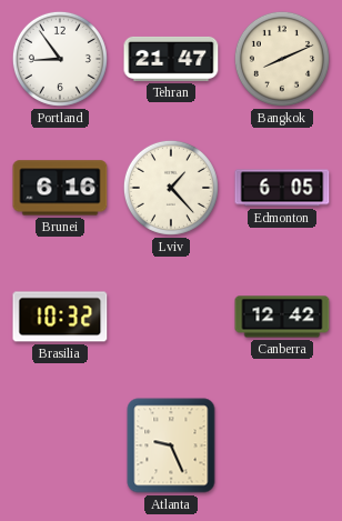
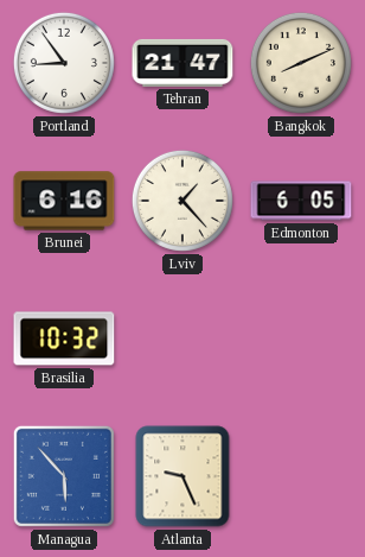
Canberra: 12:42 -> none
Managua: none -> 5:53
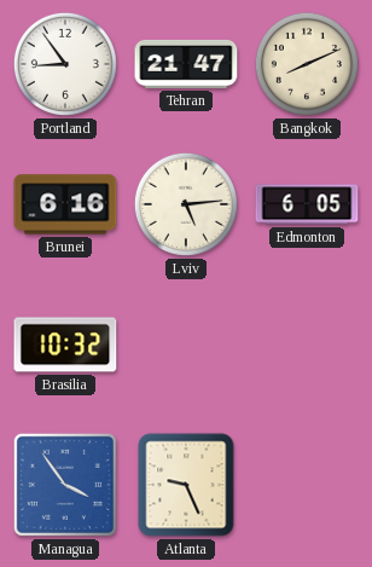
Lviv: 1:23 -> 5:14
Managua: 5:53 -> 3:54
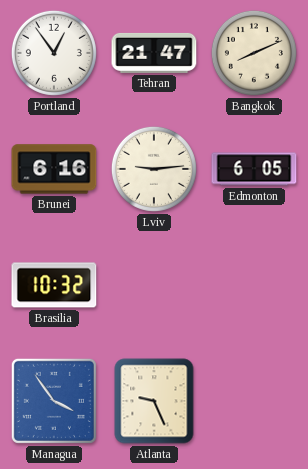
Portland: 8:54 -> 12:54
Lviv: 5:14 -> 9:14
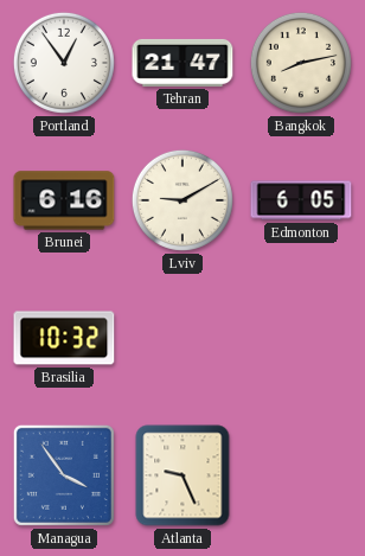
Bangkok: 8:11 -> 8:13
Lviv: 9:14 -> 9:10
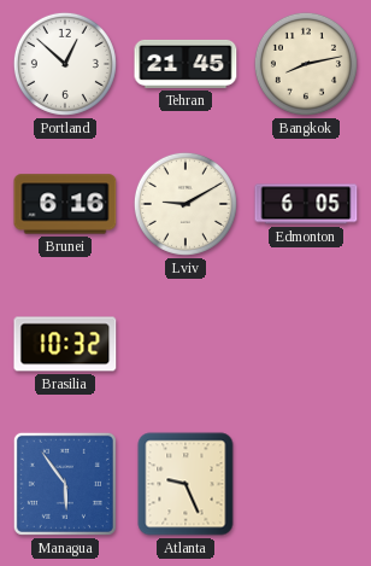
Portland: 12:54 -> 12:52
Tehran: 21:47 -> 21:45
Managua: 3:54 -> 5:54
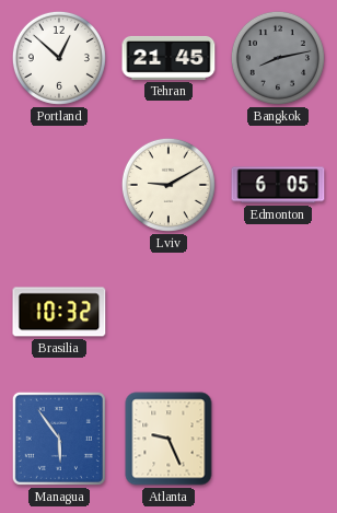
Bangkok dial: cream -> grey
Brunei: 6:16 -> none
